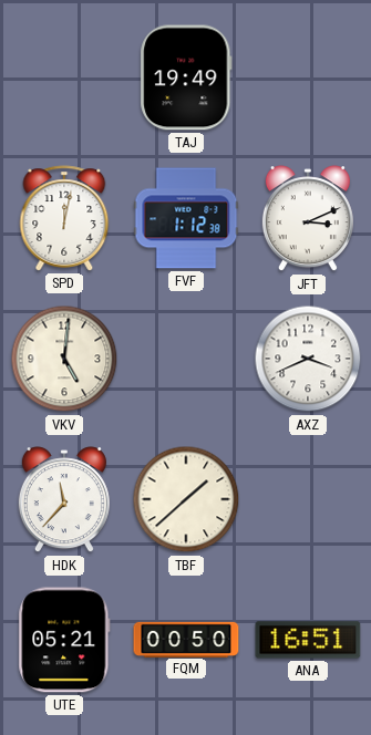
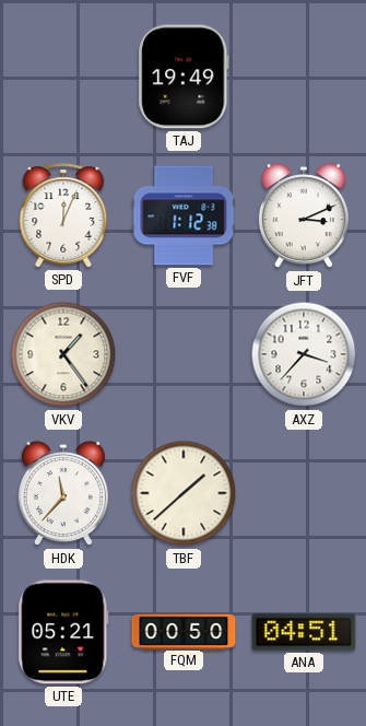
SPD: 12:02 -> 12:04
VKV: 5:01 -> 1:24
AXZ: 3:41 -> 3:37
ANA: 16:51 -> 04:51
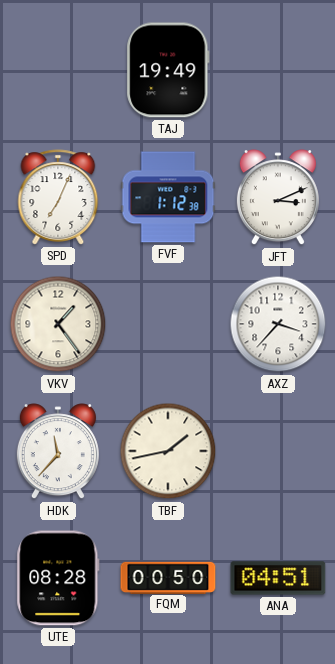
SPD: 12:04 -> 7:04
TBF: 1:38 -> 1:43
UTE: 05:21 -> 08:28
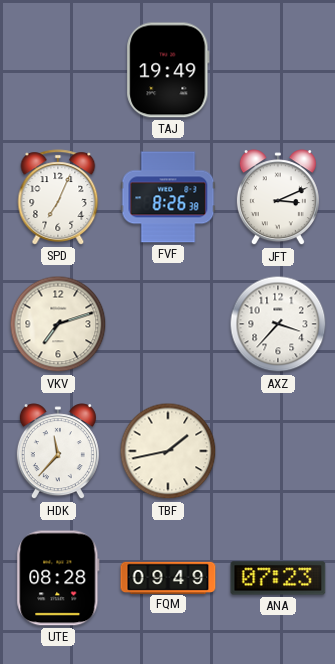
FVF: 1:12 -> 8:26
VKV: 1:24 -> 7:12
FQM: 00:50 -> 09:49
ANA: 04:51 -> 07:23
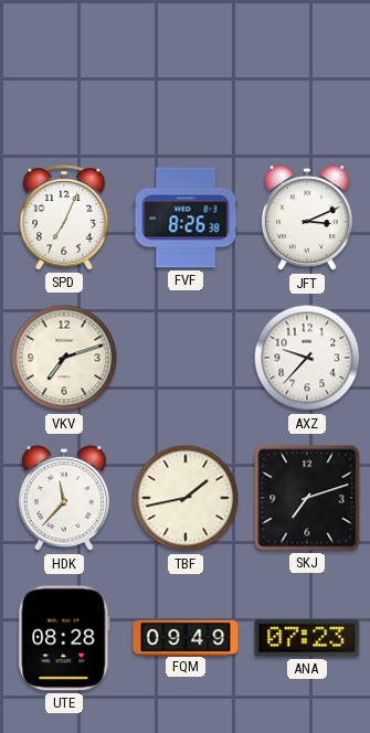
TAJ: 19:49 -> none
AXZ: 3:37 -> 9:37
SKJ: none -> 7:12
